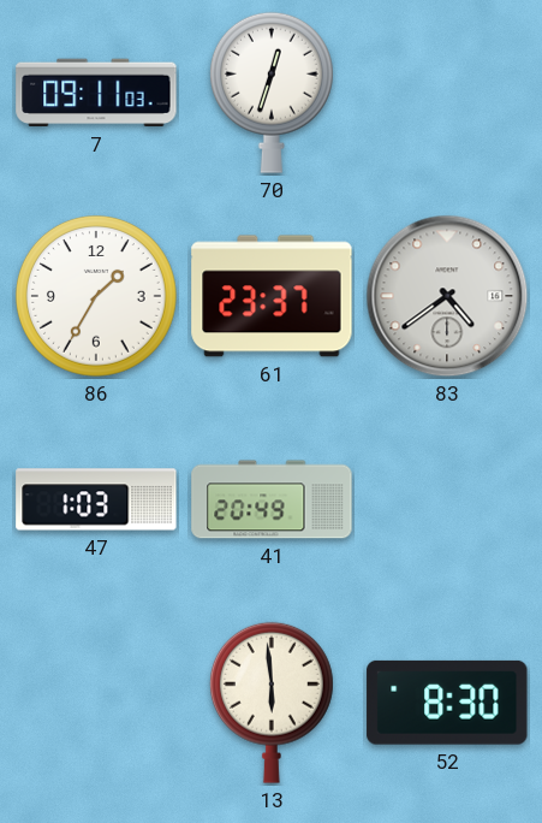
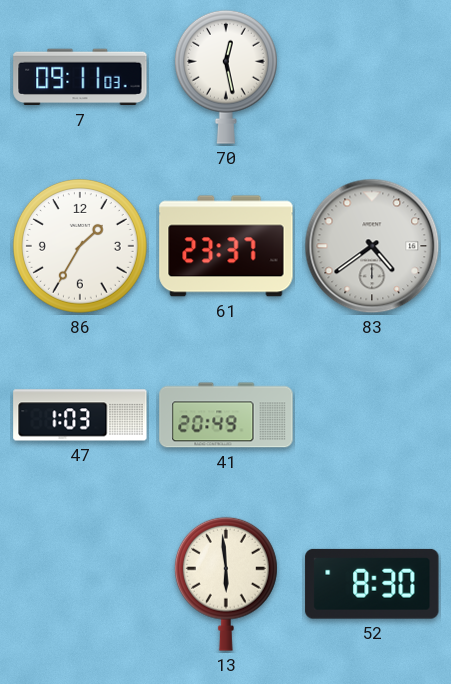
70: 12:33 -> 12:28
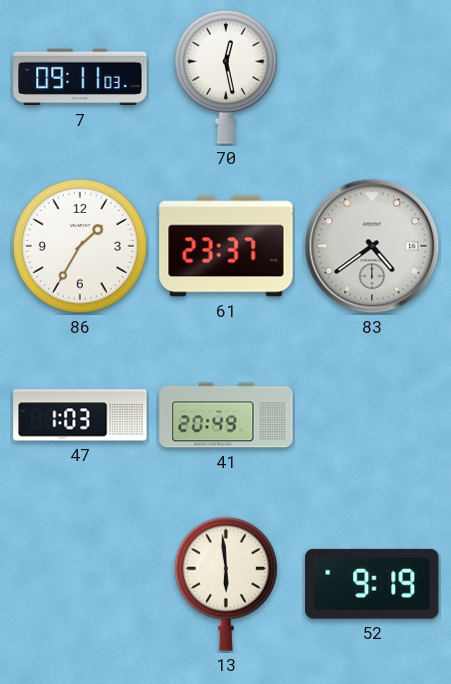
52: 8:30 -> 9:19
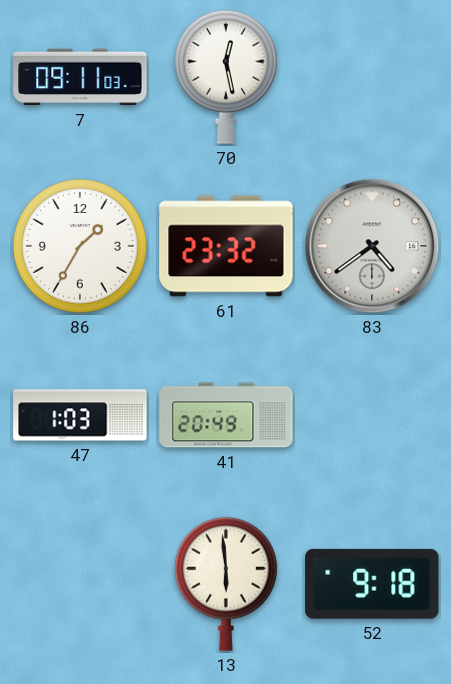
61: 23:37 -> 23:32
52: 9:19 -> 9:18
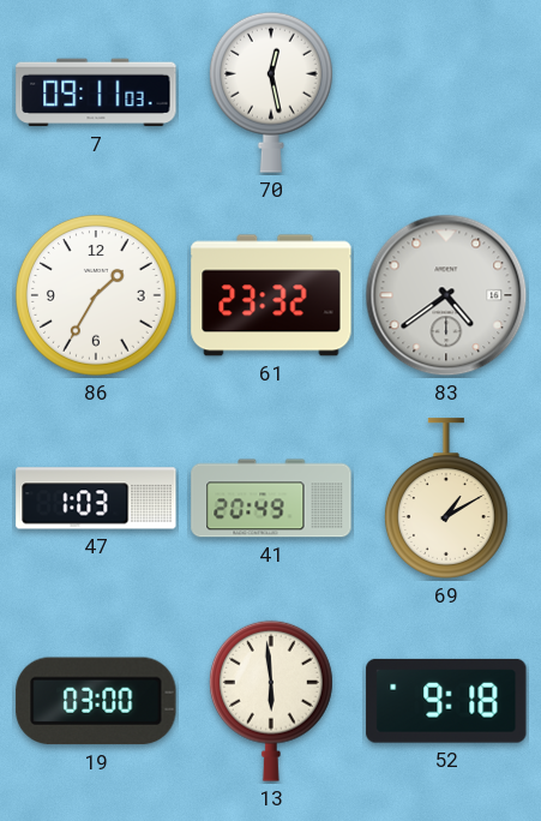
69: none -> 1:10
19: none -> 03:00
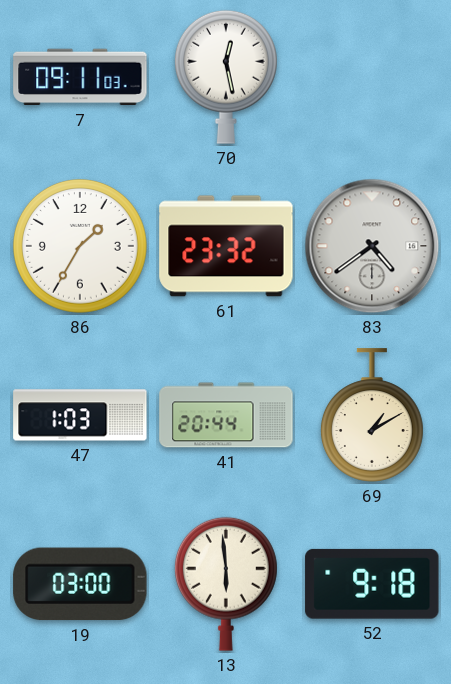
41: 20:49 -> 20:44
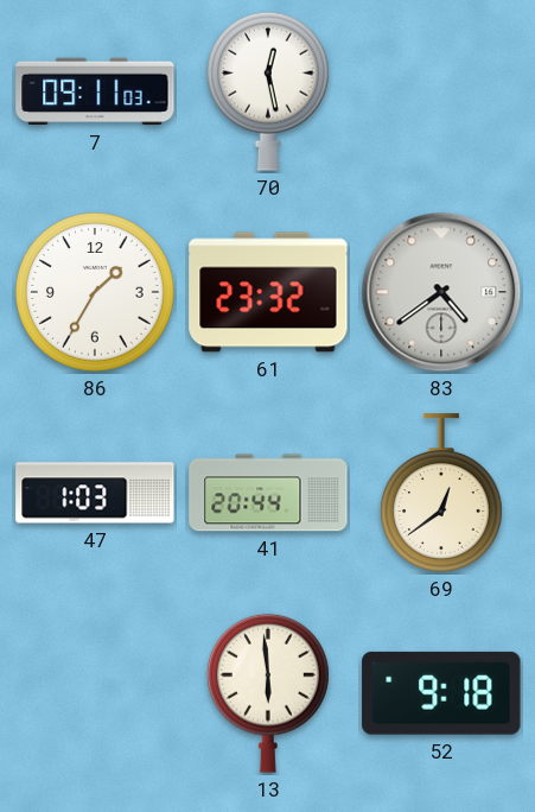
69: 1:10 -> 12:39
19: 03:00 -> none
